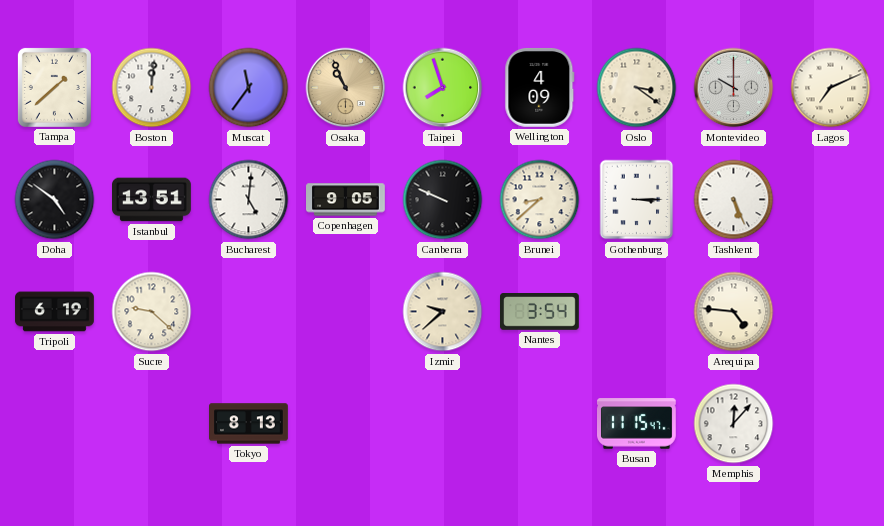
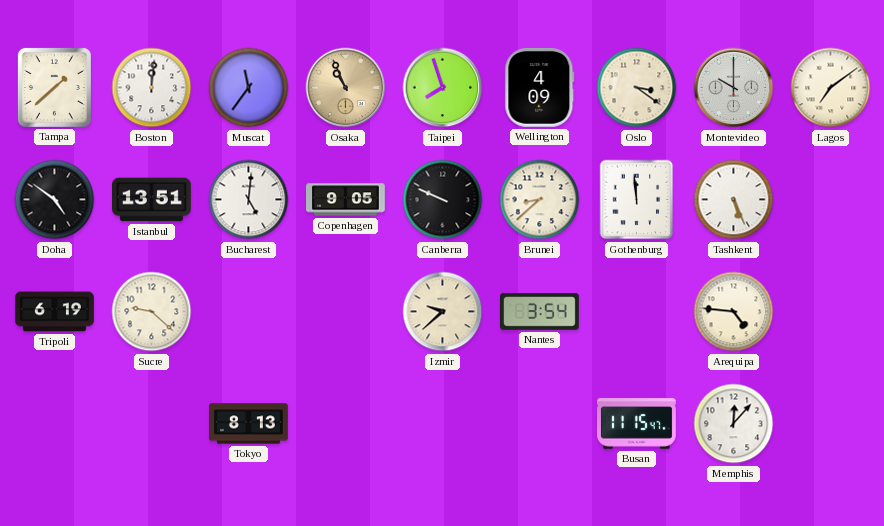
Lagos: 7:11 -> 7:09
Gothenburg: 3:15 -> 11:59
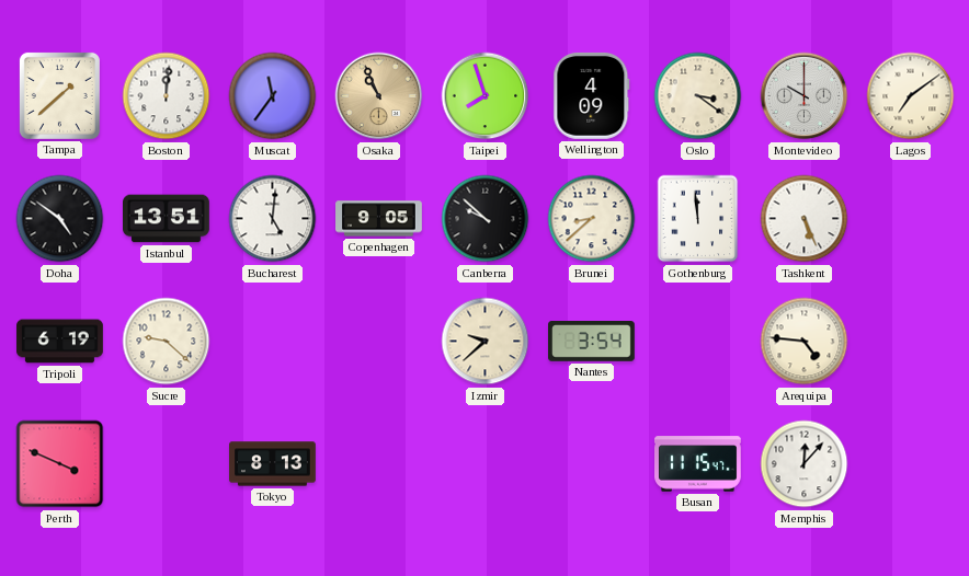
Canberra: 9:49 -> 9:52
Perth: none -> 3:49
